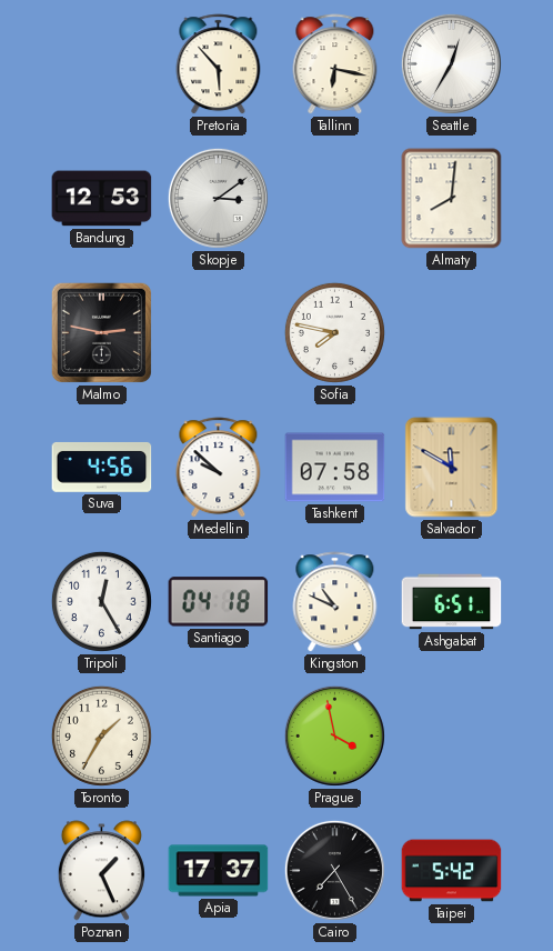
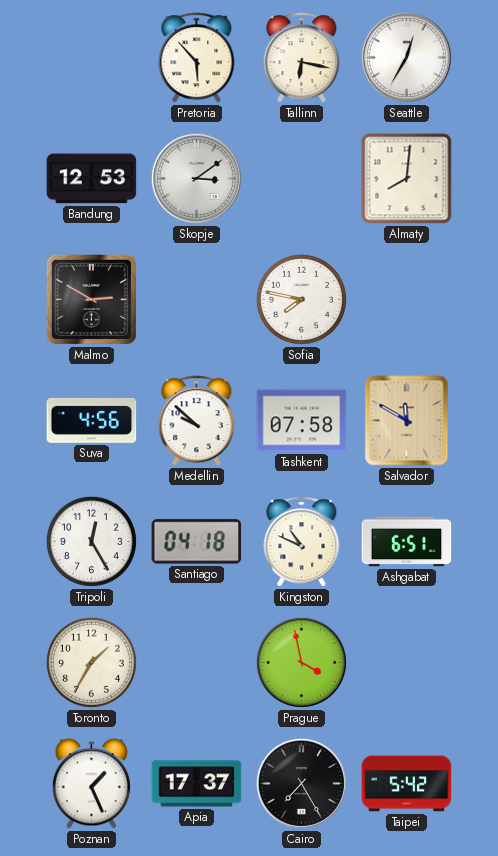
Malmo: 2:47 -> 2:50
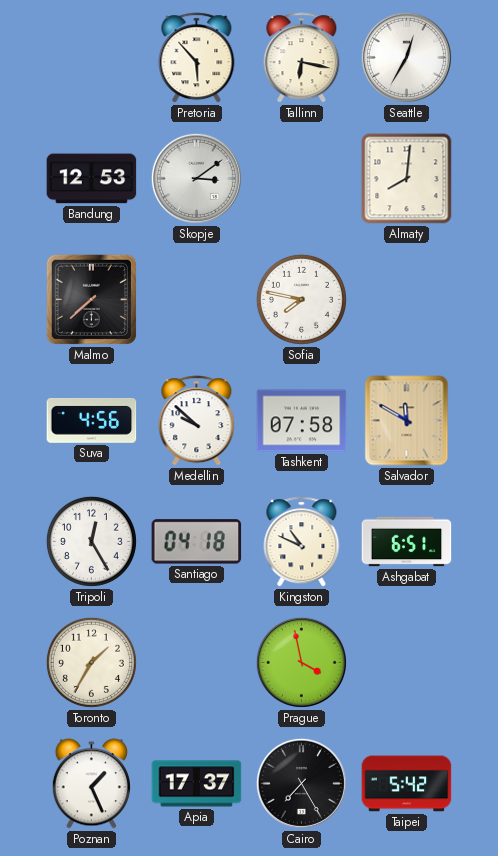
Malmo: 2:50 -> 7:38
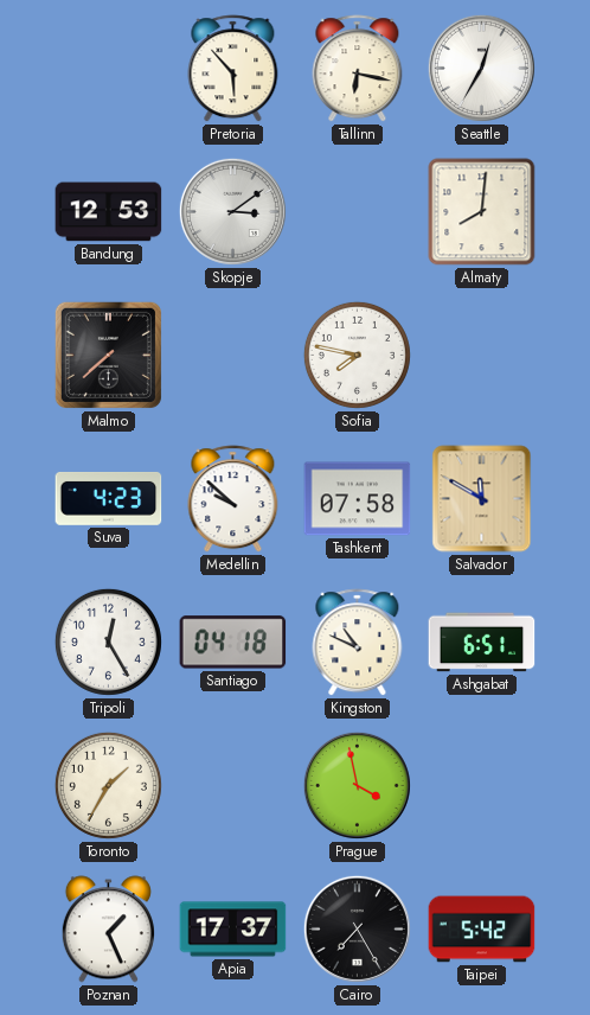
Suva: 4:56 -> 4:23
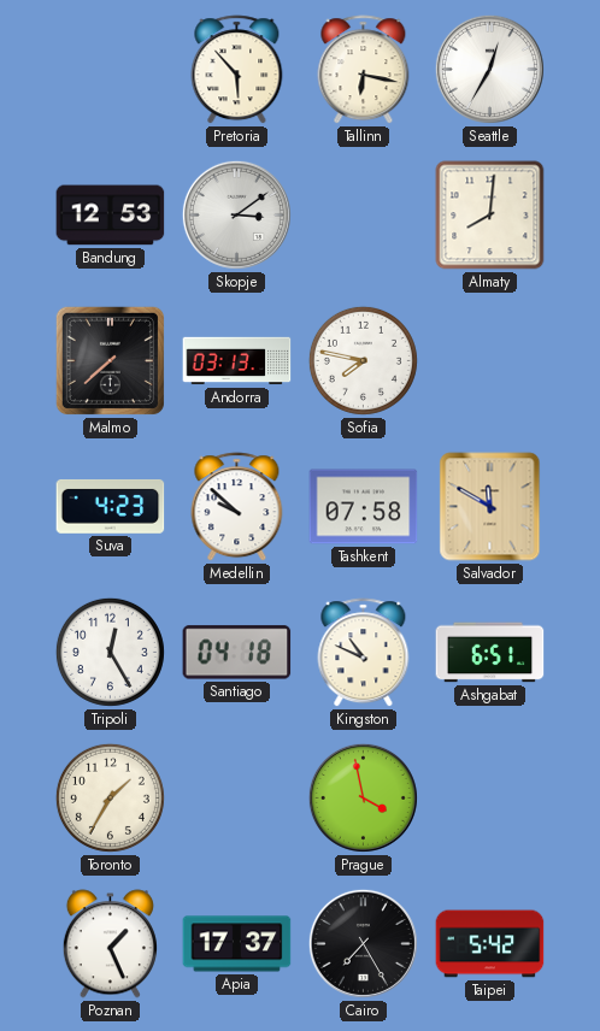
Andorra: none -> 03:13
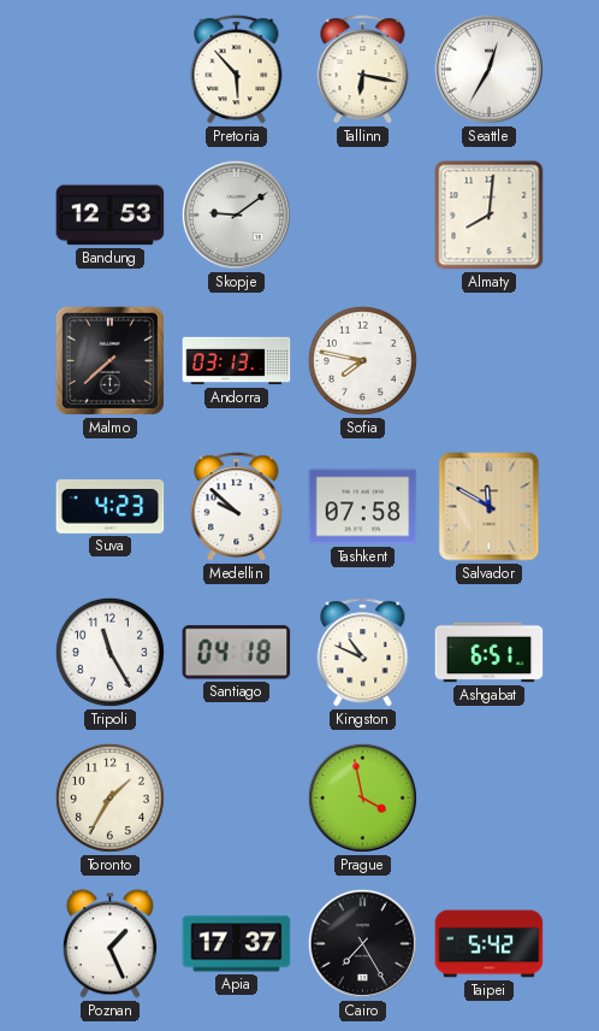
Skopje: 3:09 -> 9:09
Tripoli: 12:25 -> 11:25
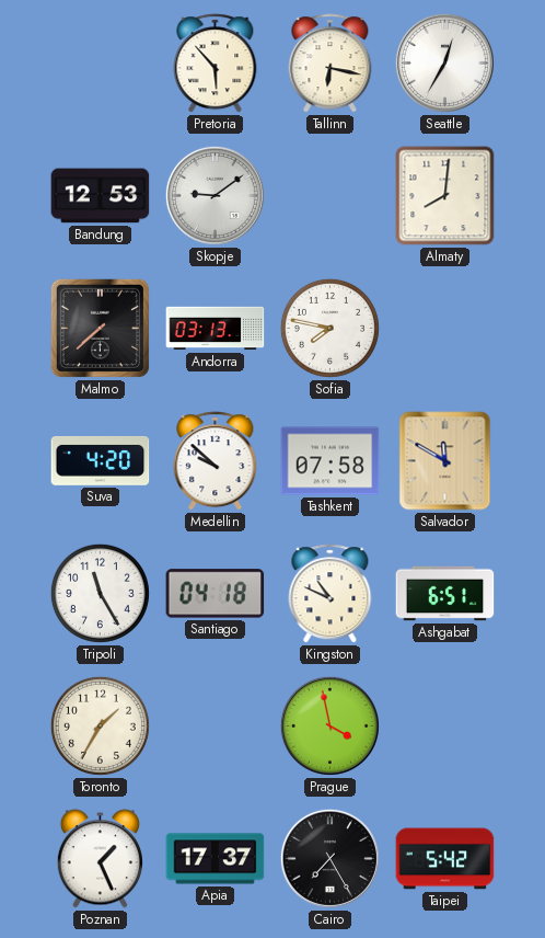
Suva: 4:23 -> 4:20
